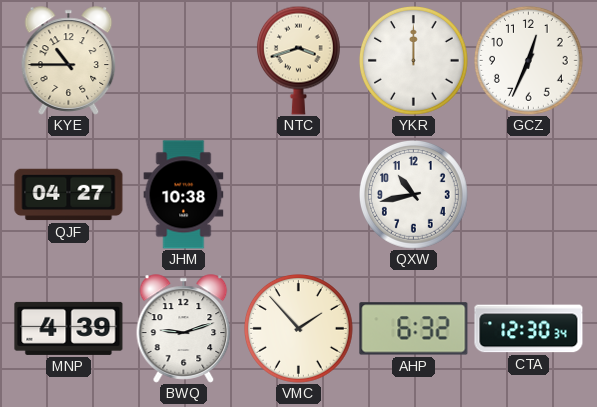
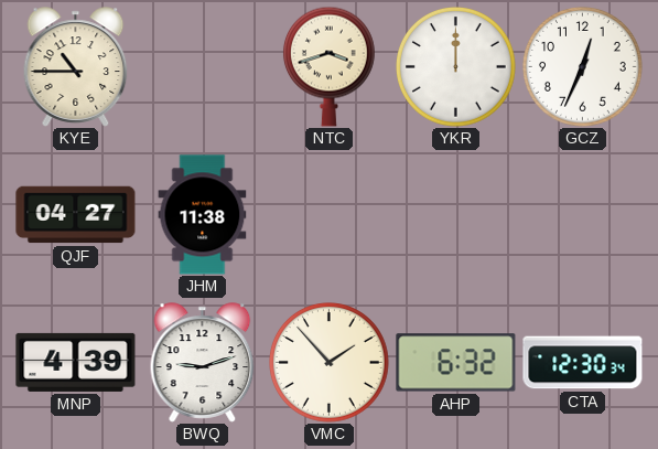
JHM: 10:38 -> 11:38
QXW: 10:43 -> none
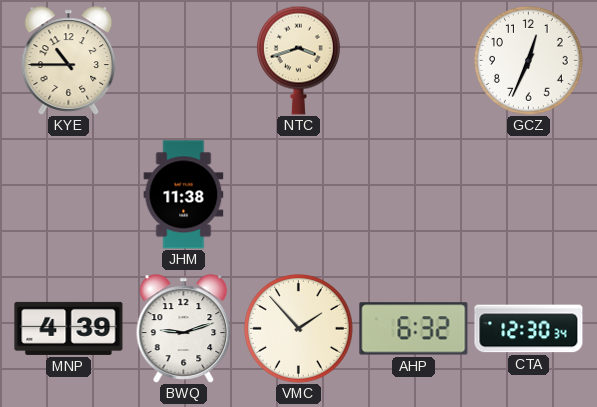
YKR: 12:00 -> none
QJF: 04:27 -> none
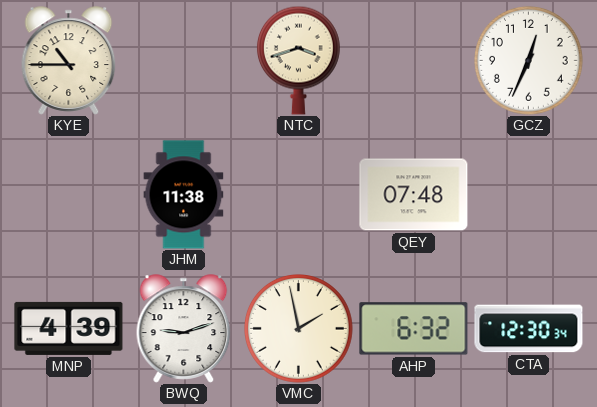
QEY: none -> 07:48
VMC: 1:53 -> 1:58
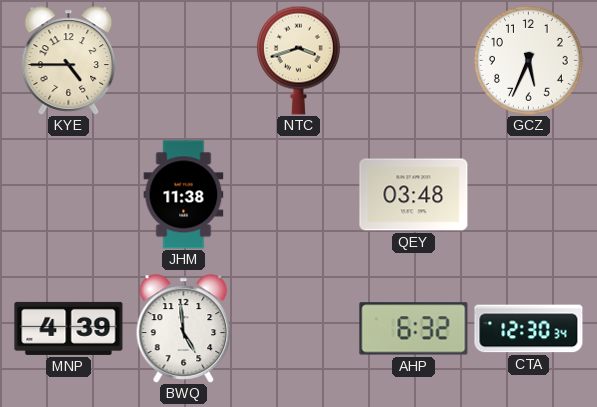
KYE: 10:45 -> 4:45
GCZ: 12:34 -> 5:34
QEY: 07:48 -> 03:48
BWQ: 9:12 -> 4:59
VMC: 1:58 -> none
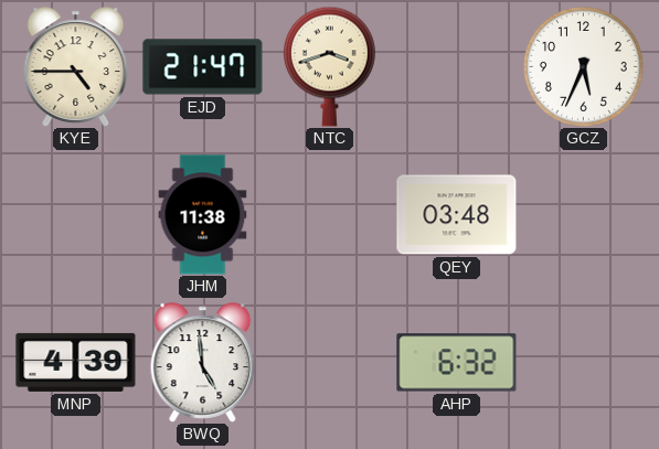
EJD: none -> 21:47
CTA: 12:30 -> none
